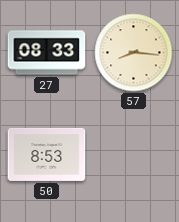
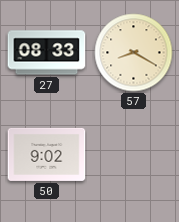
57: 8:16 -> 8:20
50: 8:53 -> 9:02
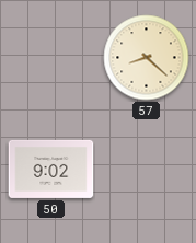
27: 08:33 -> none
57: 8:20 -> 8:22
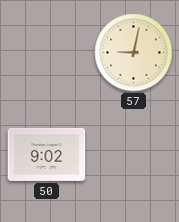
57: 8:22 -> 9:02
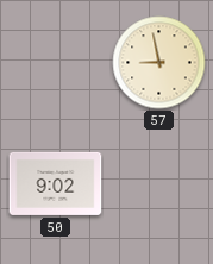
57: 9:02 -> 8:58
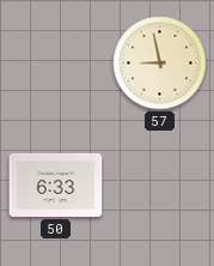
50: 9:02 -> 6:33
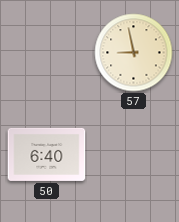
50: 6:33 -> 6:40
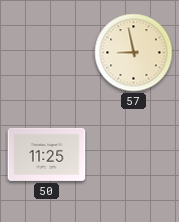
50: 6:40 -> 11:25
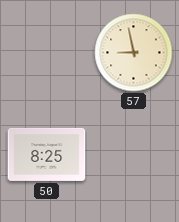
50: 11:25 -> 8:25
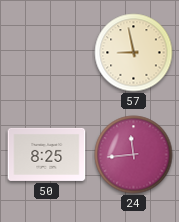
24: none -> 11:44
